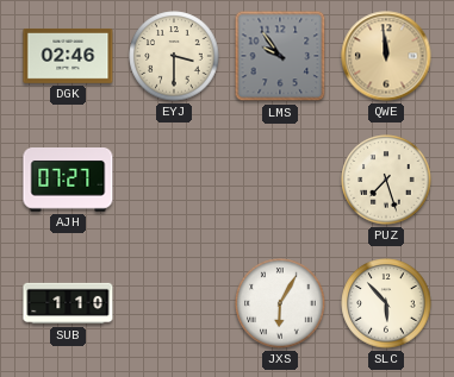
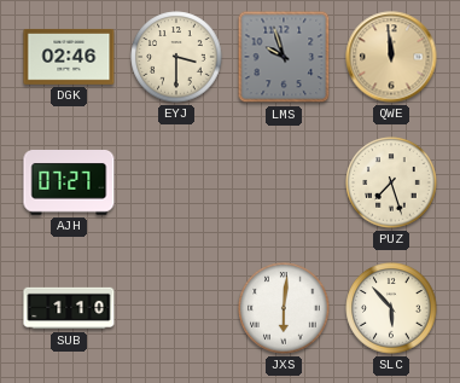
LMS: 9:54 -> 9:57
JXS: 6:05 -> 6:01
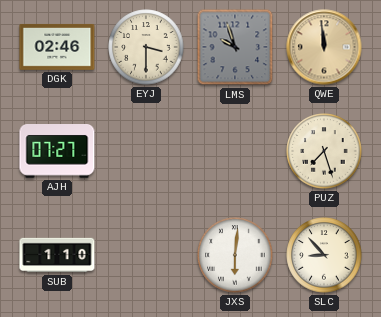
SLC: 5:53 -> 8:53
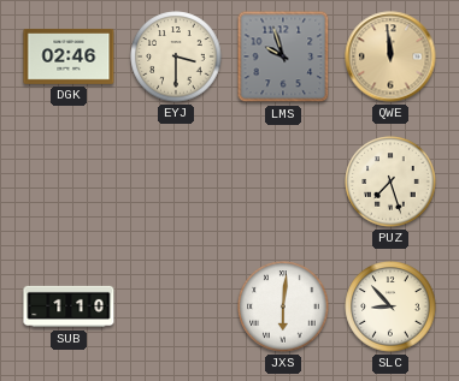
AJH: 07:27 -> none
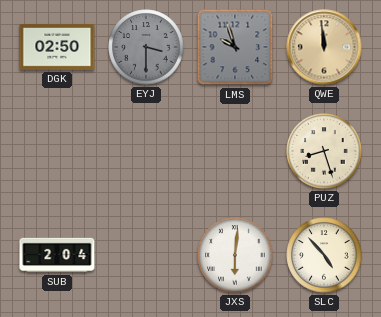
DGK: 02:46 -> 02:50
EYJ dial: cream -> grey
PUZ: 7:27 -> 8:27
SUB: 1:10 -> 2:04
SLC: 8:53 -> 4:53
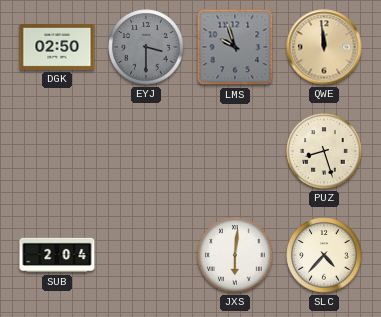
SLC: 4:53 -> 4:37
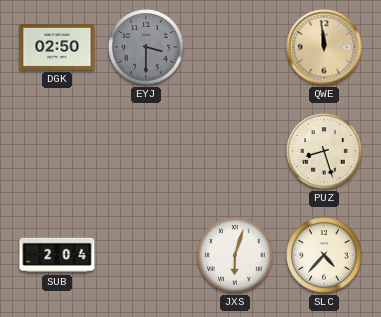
LMS: 9:57 -> none
JXS: 6:01 -> 6:03
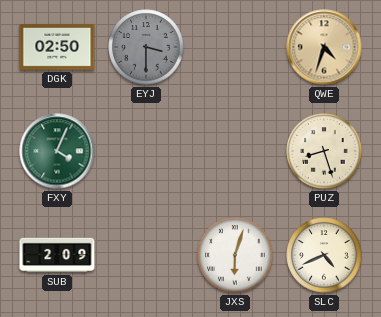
QWE: 11:59 -> 4:33
FXY: none -> 4:04
SUB: 2:04 -> 2:09
SLC: 4:37 -> 4:41
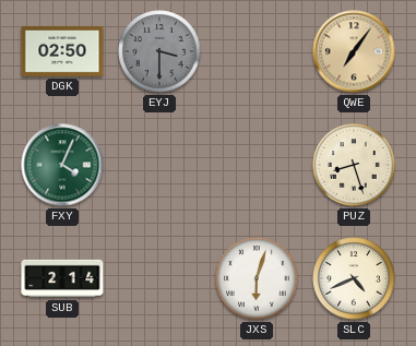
QWE: 4:33 -> 7:06
SUB: 2:09 -> 2:14
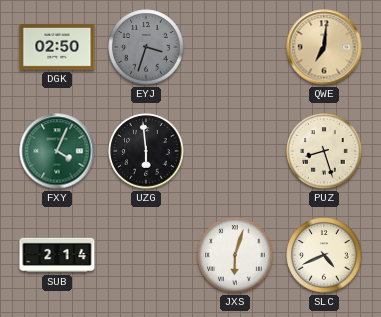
EYJ: 3:30 -> 3:33
QWE: 7:06 -> 7:01
UZG: none -> 5:59
